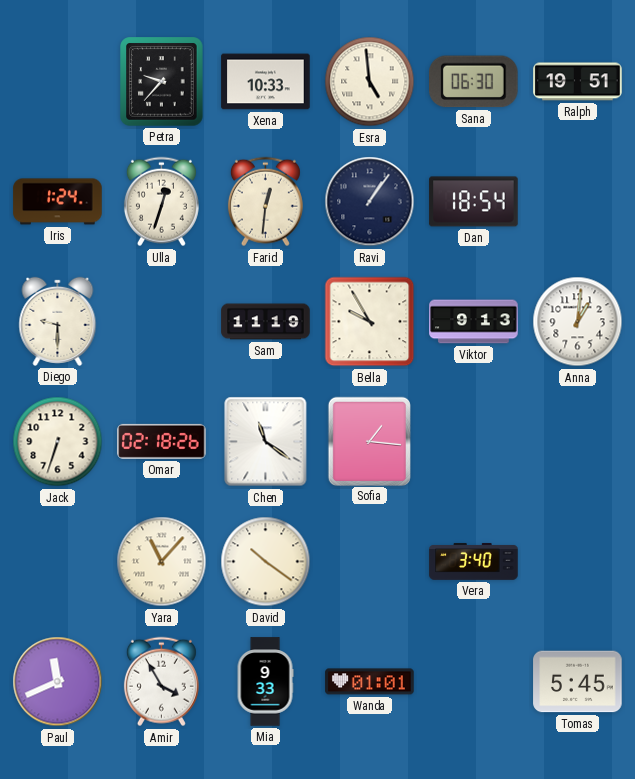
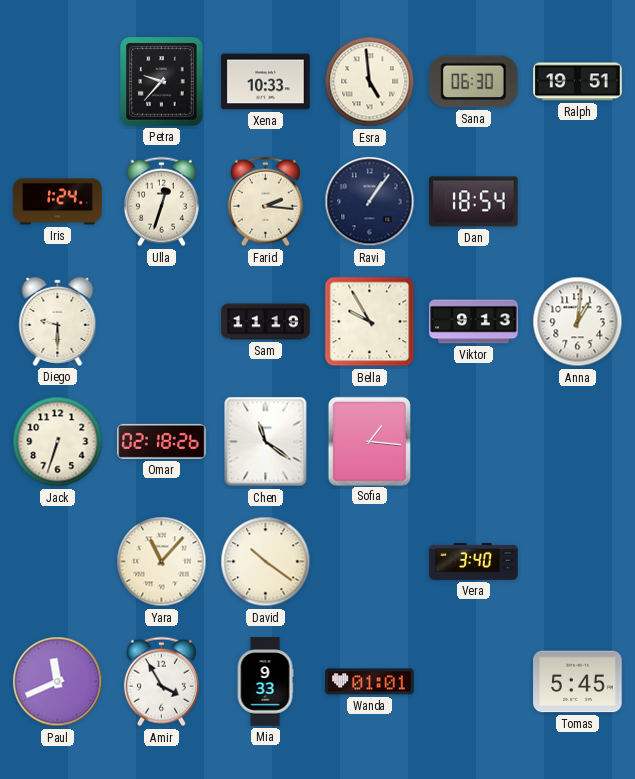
Farid: 12:31 -> 2:16
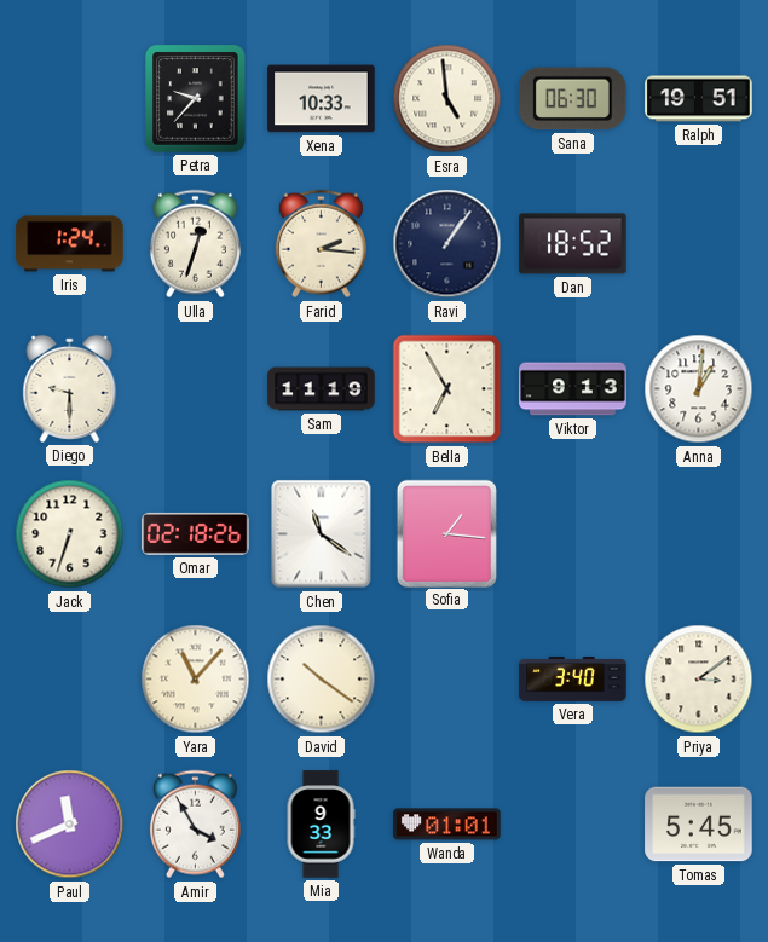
Dan: 18:54 -> 18:52
Bella: 9:55 -> 6:55
Priya: none -> 3:09
